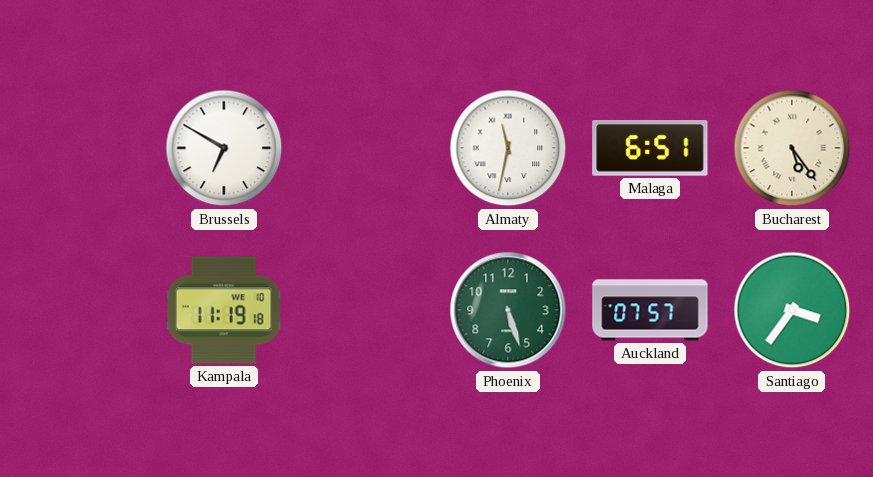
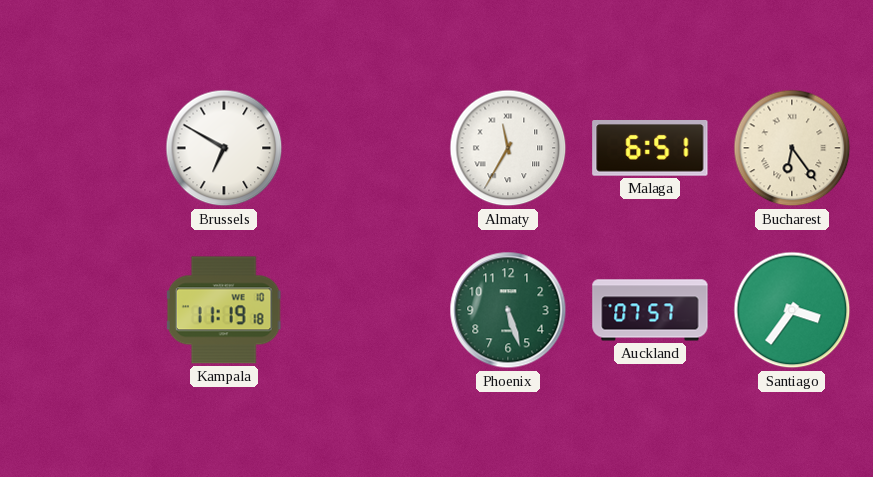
Almaty: 11:32 -> 11:35
Bucharest: 5:24 -> 6:24
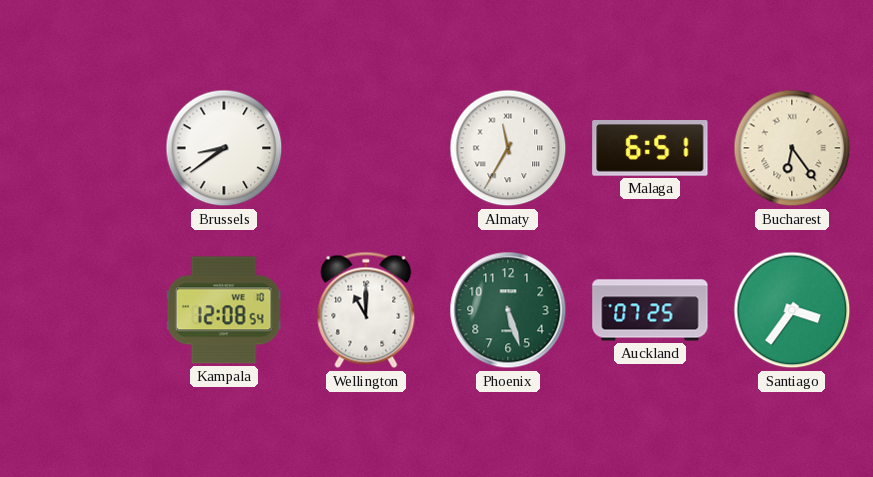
Brussels: 6:50 -> 8:39
Kampala: 11:19 -> 12:08
Wellington: none -> 11:00
Auckland: 07:57 -> 07:25
